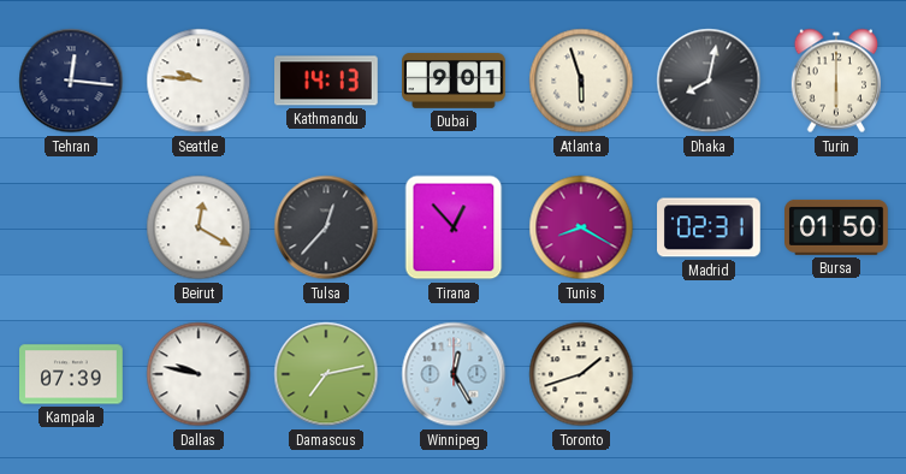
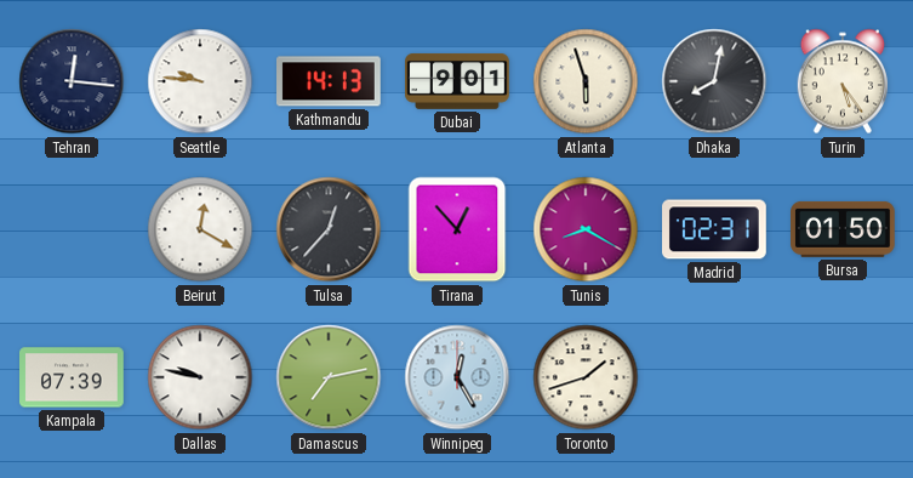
Turin: 6:00 -> 5:24
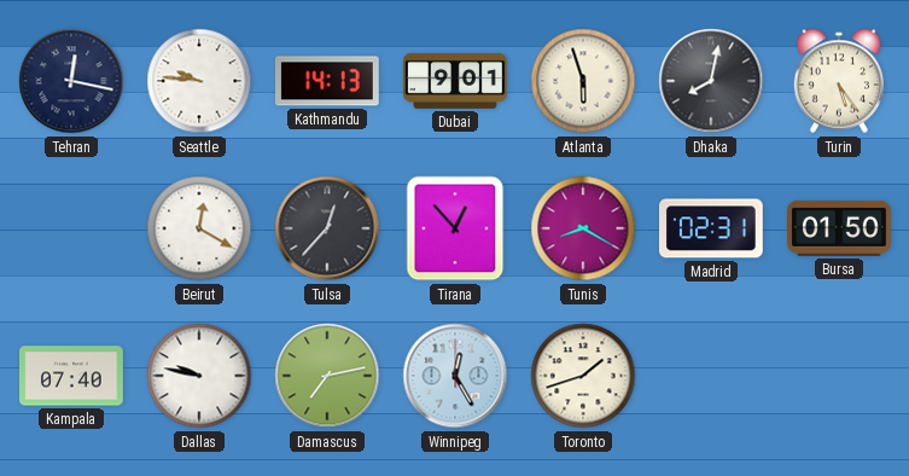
Tehran: 12:16 -> 12:17
Kampala: 07:39 -> 07:40
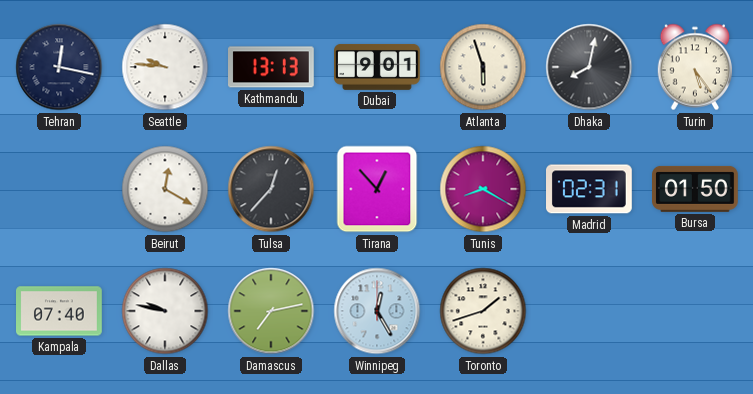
Kathmandu: 14:13 -> 13:13
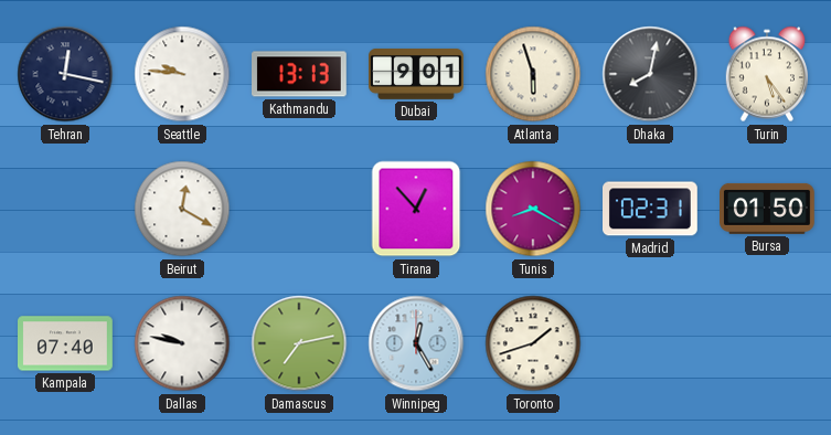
Tulsa: 12:37 -> none
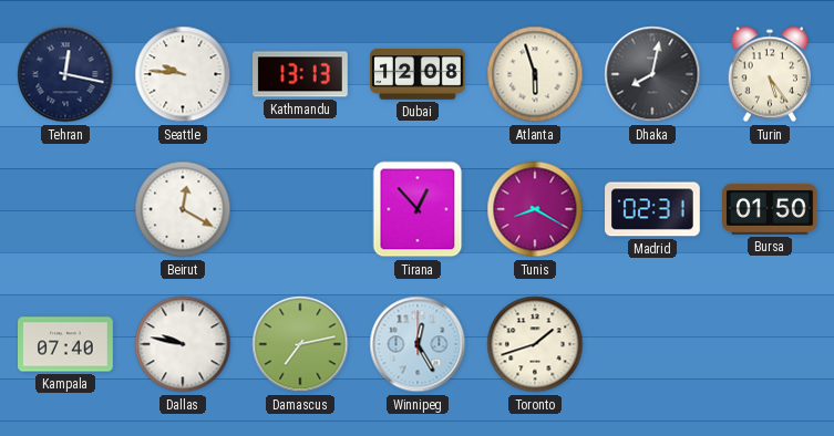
Dubai: 9:01 -> 12:08
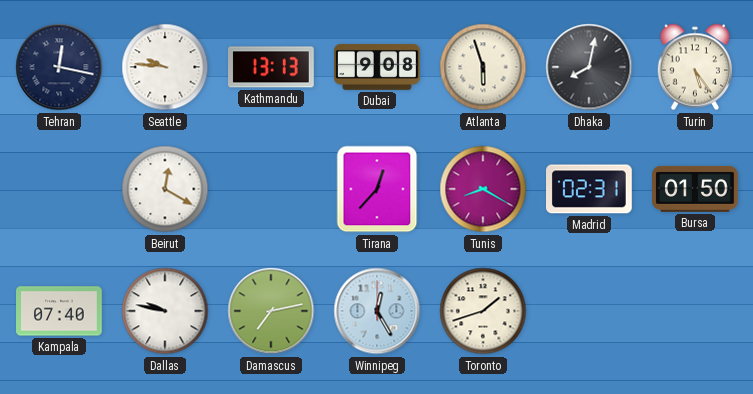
Dubai: 12:08 -> 9:08
Tirana: 12:53 -> 12:37
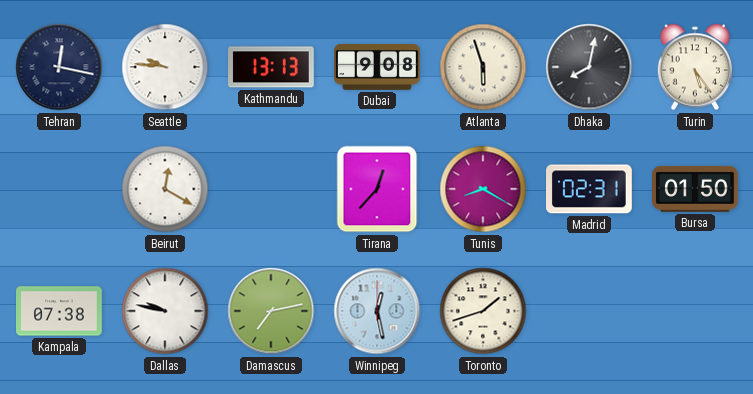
Kampala: 07:40 -> 07:38
Winnipeg: 12:25 -> 12:28
